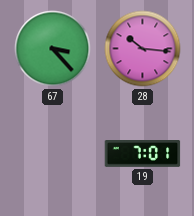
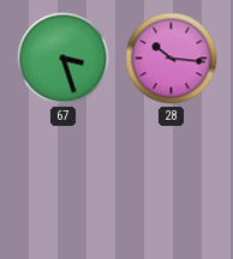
67: 3:23 -> 3:27
19: 7:01 -> none
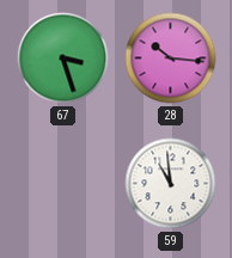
59: none -> 10:59
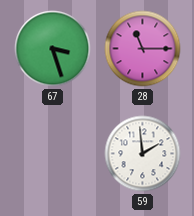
28: 10:16 -> 11:15
59: 10:59 -> 1:59
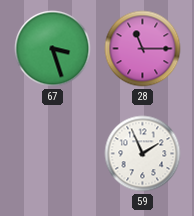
59: 1:59 -> 1:56
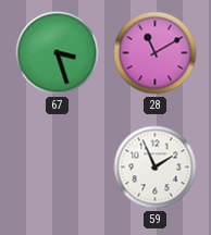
28: 11:15 -> 11:10
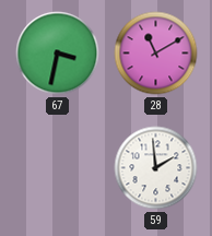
67: 3:27 -> 3:32
59: 1:56 -> 1:59
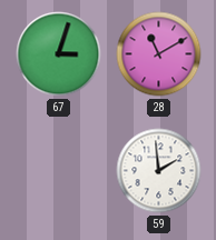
67: 3:32 -> 3:03
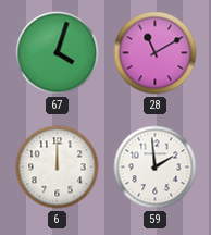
67: 3:03 -> 4:03
6: none -> 12:00
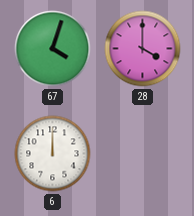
28: 11:10 -> 4:00
59: 1:59 -> none
